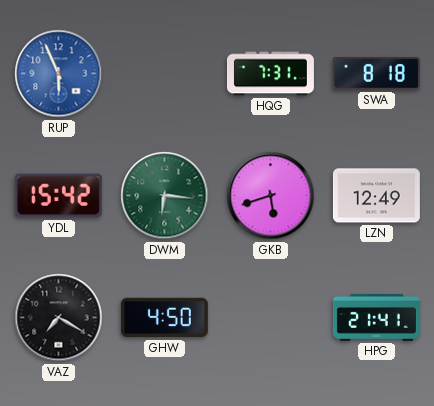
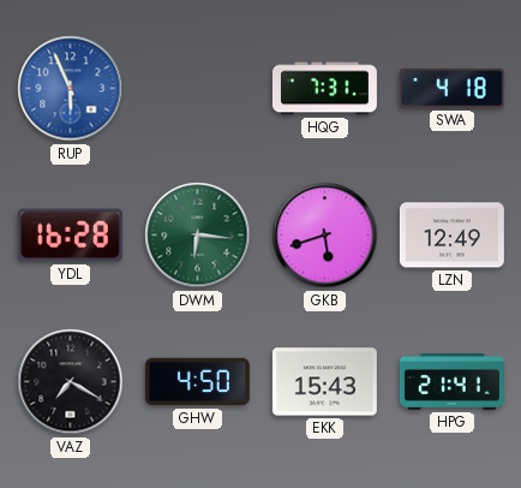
SWA: 8:18 -> 4:18
YDL: 15:42 -> 16:28
EKK: none -> 15:43
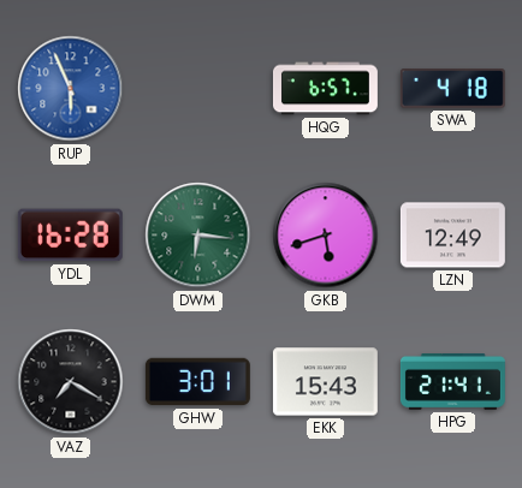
HQG: 7:31 -> 6:57
GHW: 4:50 -> 3:01
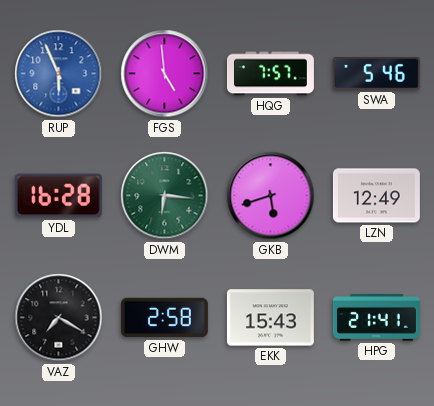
FGS: none -> 4:59
HQG: 6:57 -> 7:57
SWA: 4:18 -> 5:46
GHW: 3:01 -> 2:58
